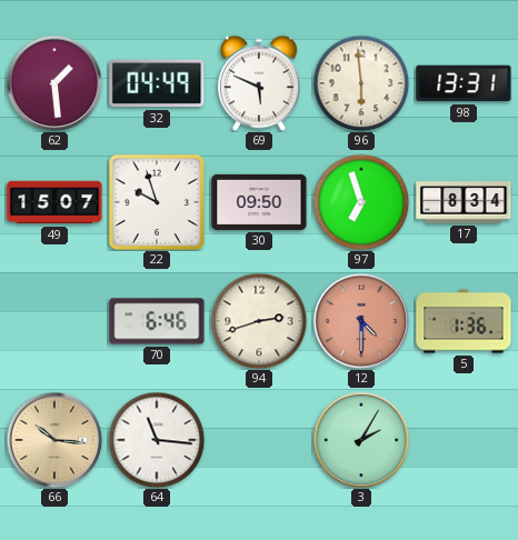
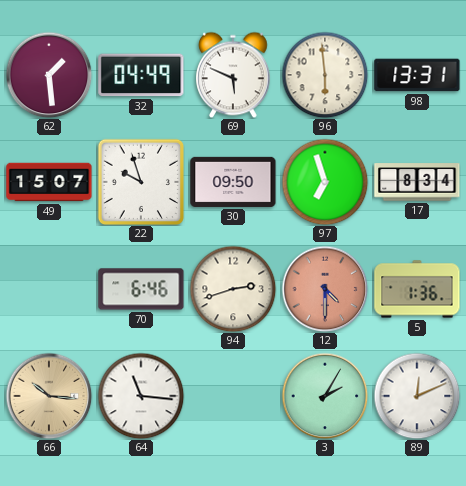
89: none -> 12:11
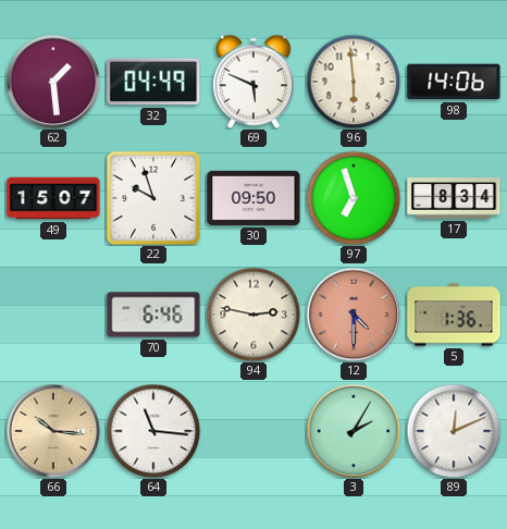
98: 13:31 -> 14:06
94: 2:42 -> 2:47
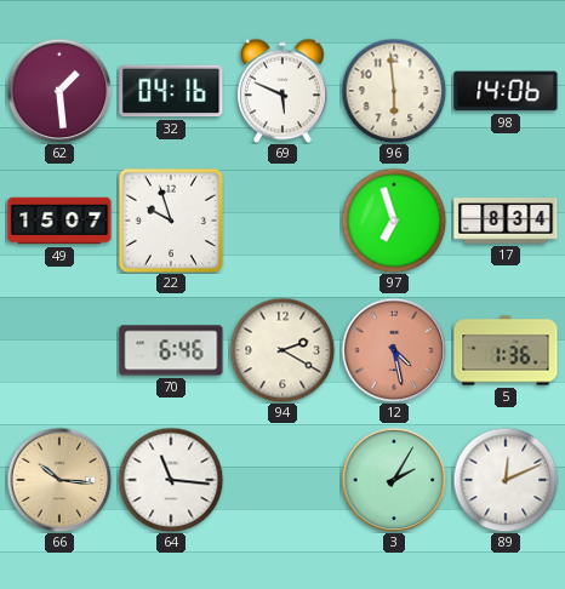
32: 04:49 -> 04:16
30: 09:50 -> none
94: 2:47 -> 2:20
12: 4:30 -> 4:28
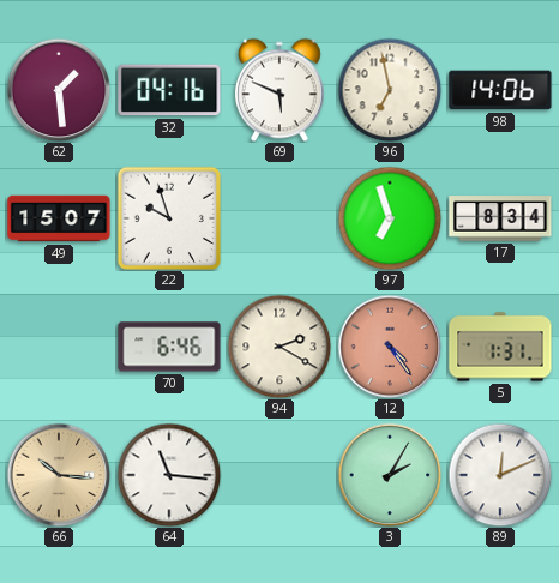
96: 5:59 -> 6:58
12: 4:28 -> 4:24
5: 1:36 -> 1:31
